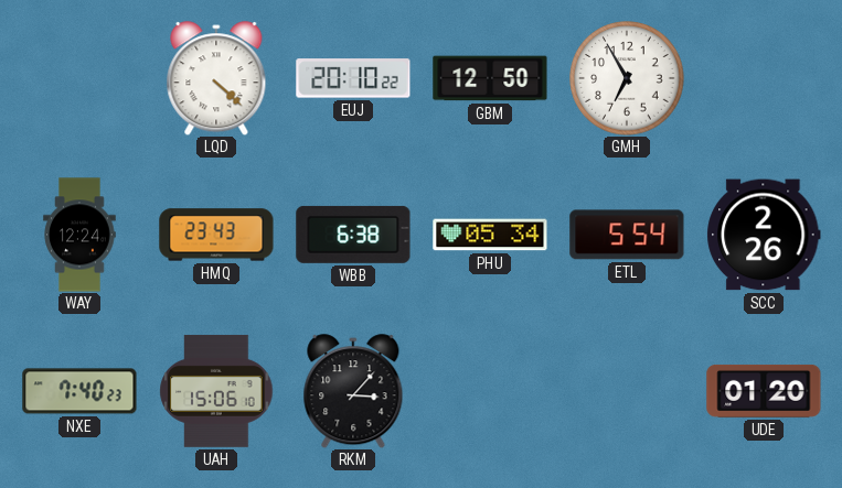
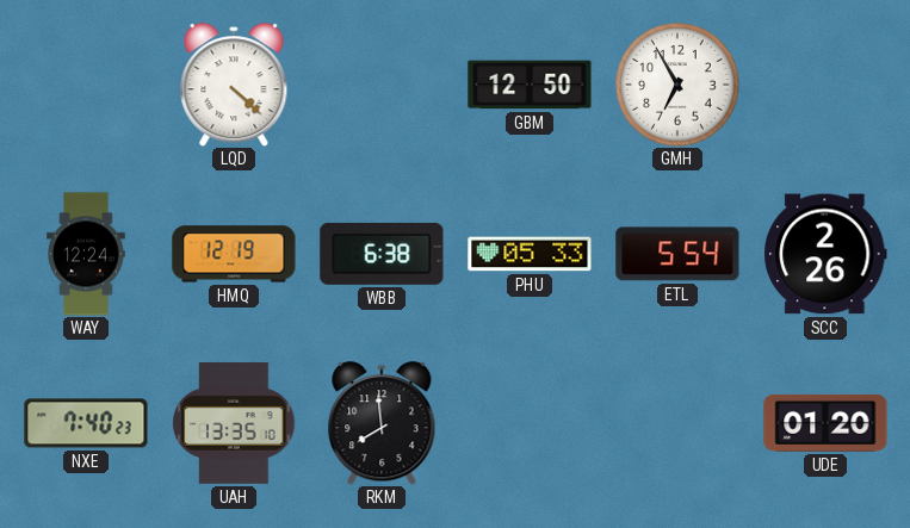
EUJ: 20:10 -> none
HMQ: 23:43 -> 12:19
PHU: 05:34 -> 05:33
UAH: 15:06 -> 13:35
RKM: 3:07 -> 7:59
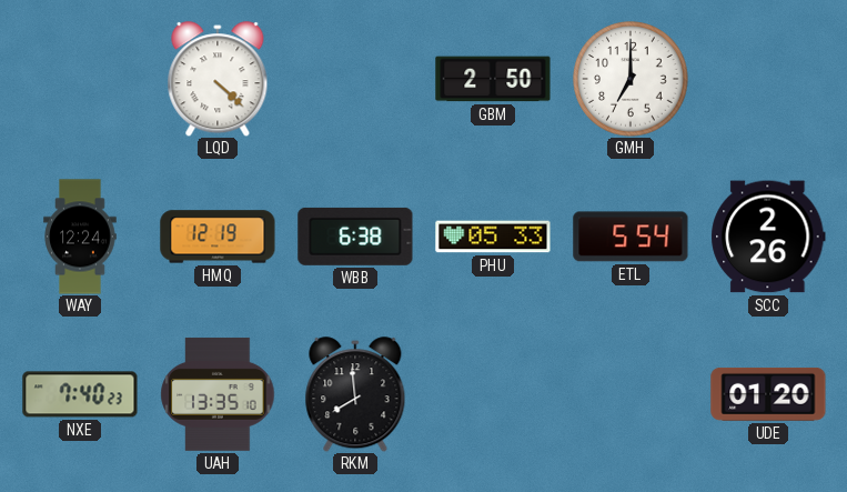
GBM: 12:50 -> 2:50
GMH: 6:55 -> 7:00
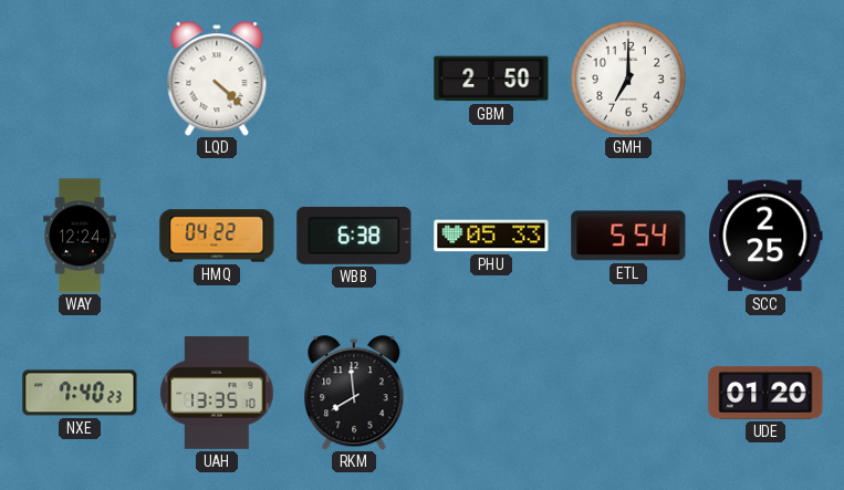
HMQ: 12:19 -> 04:22
SCC: 2:26 -> 2:25
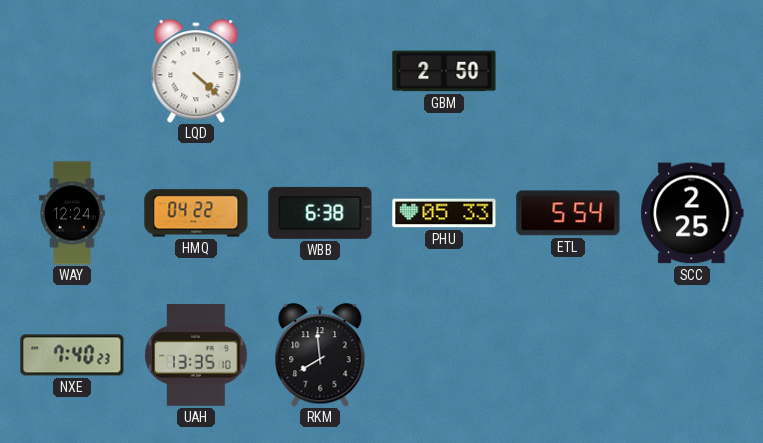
GMH: 7:00 -> none
UDE: 01:20 -> none
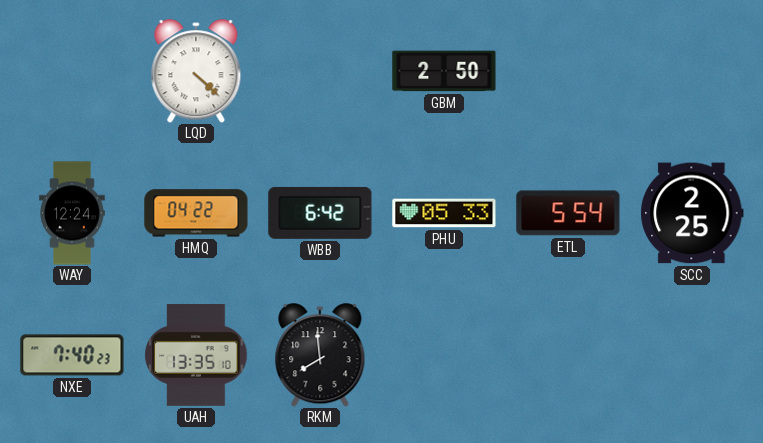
WBB: 6:38 -> 6:42
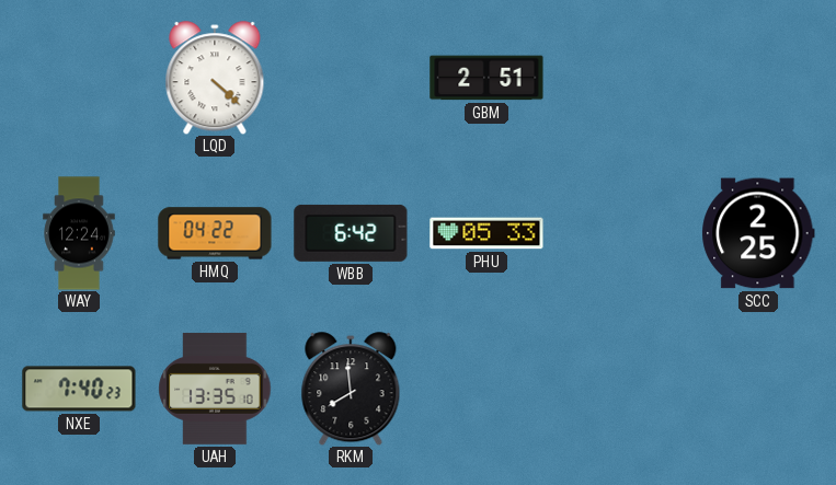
GBM: 2:50 -> 2:51
ETL: 5:54 -> none
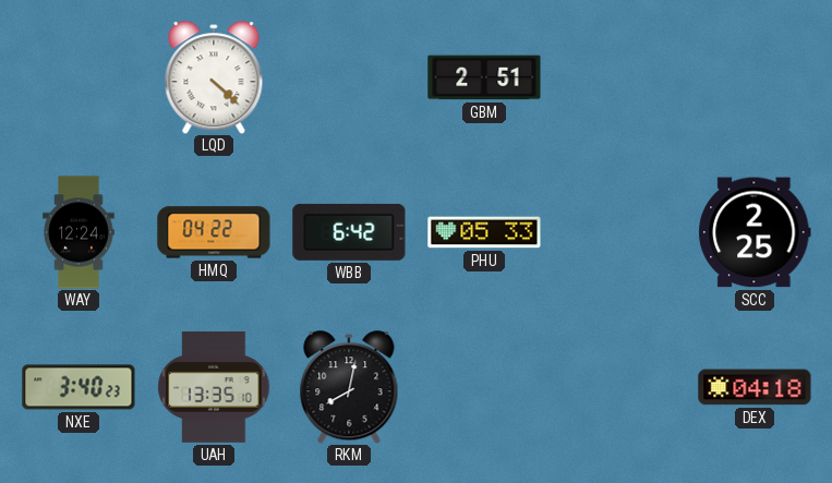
NXE: 7:40 -> 3:40
RKM: 7:59 -> 8:02
DEX: none -> 04:18
